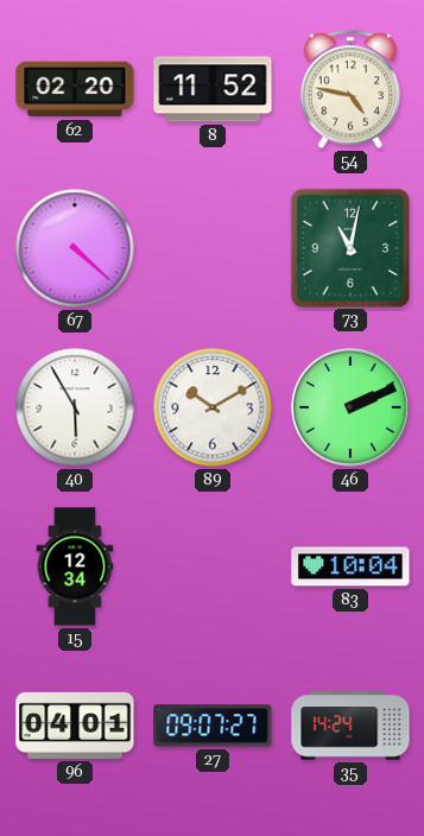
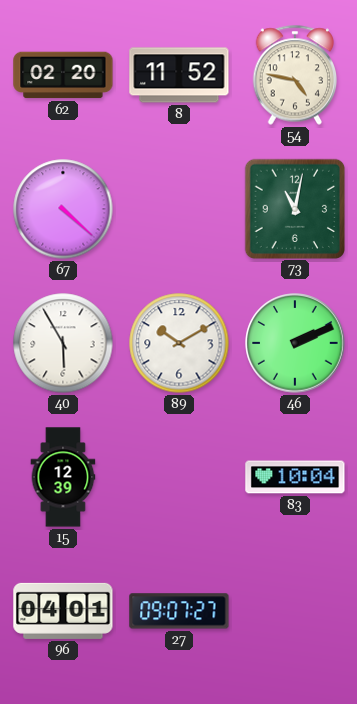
15: 12:34 -> 12:39
35: 14:24 -> none
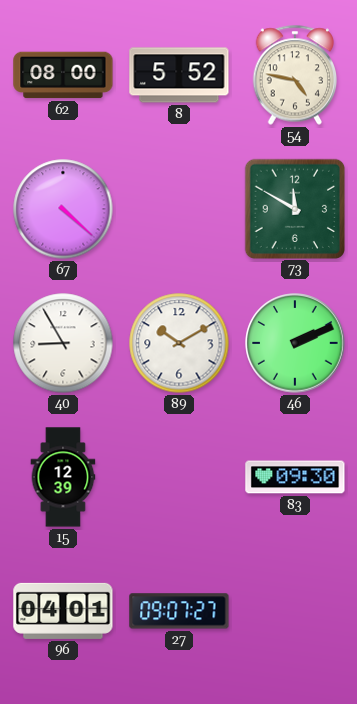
62: 02:20 -> 08:00
8: 11:52 -> 5:52
73: 11:02 -> 11:50
40: 5:55 -> 8:55
83: 10:04 -> 09:30
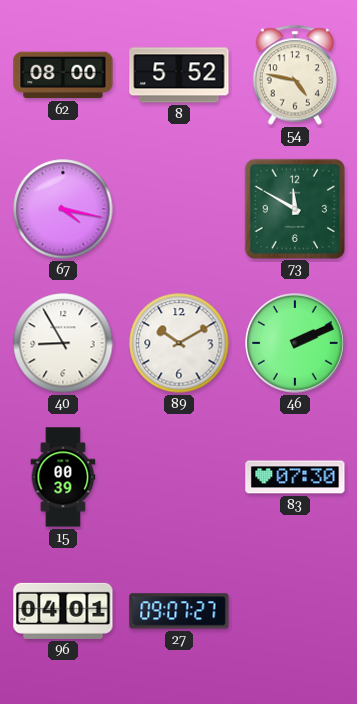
67: 4:22 -> 4:17
15: 12:39 -> 00:39
83: 09:30 -> 07:30
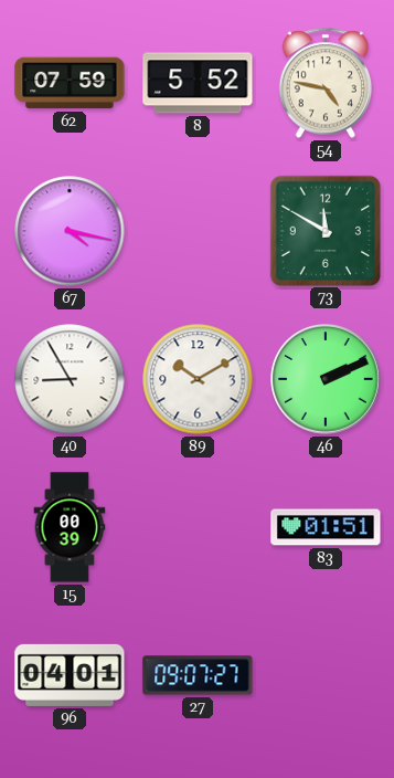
62: 08:00 -> 07:59
83: 07:30 -> 01:51
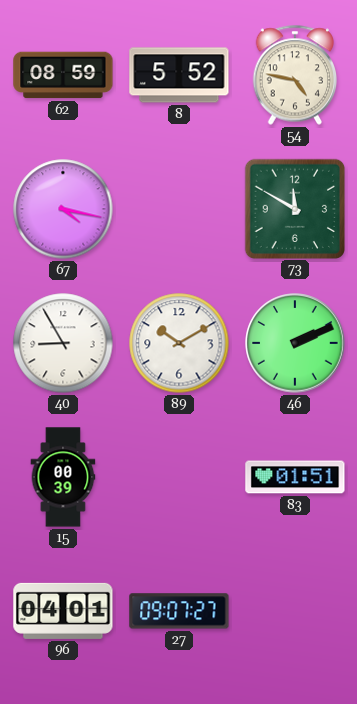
62: 07:59 -> 08:59
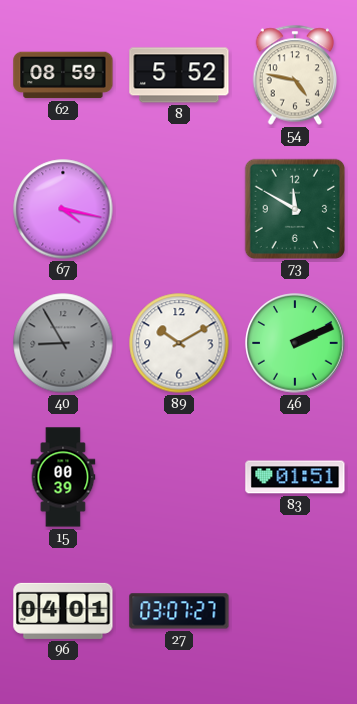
40 dial: white -> grey
27: 09:07 -> 03:07
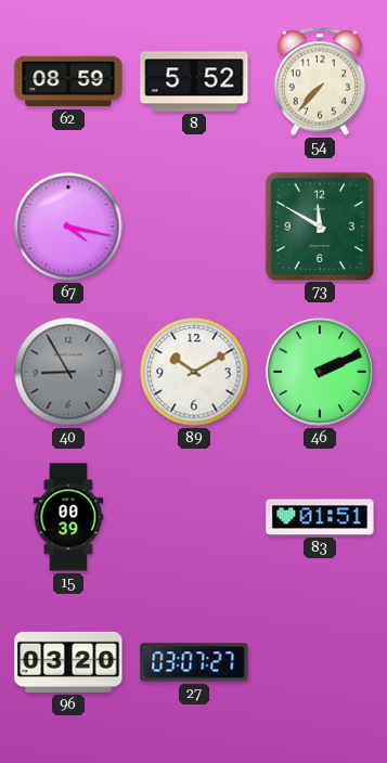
54: 4:47 -> 7:37
96: 04:01 -> 03:20
